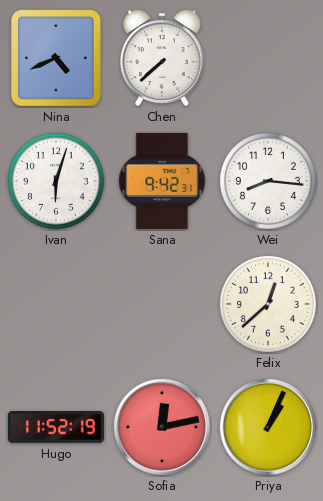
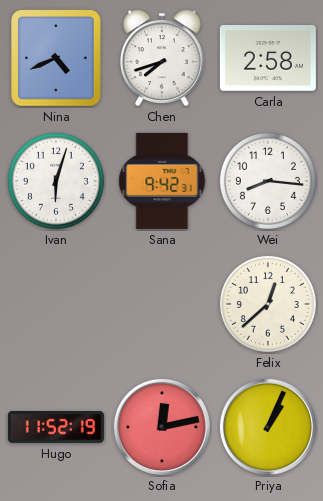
Chen: 7:38 -> 7:42
Carla: none -> 2:58
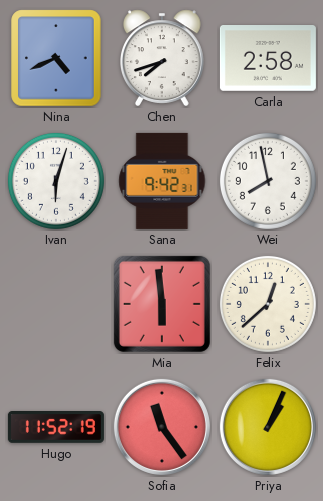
Wei: 8:16 -> 7:58
Mia: none -> 5:59
Sofia: 12:13 -> 11:24
